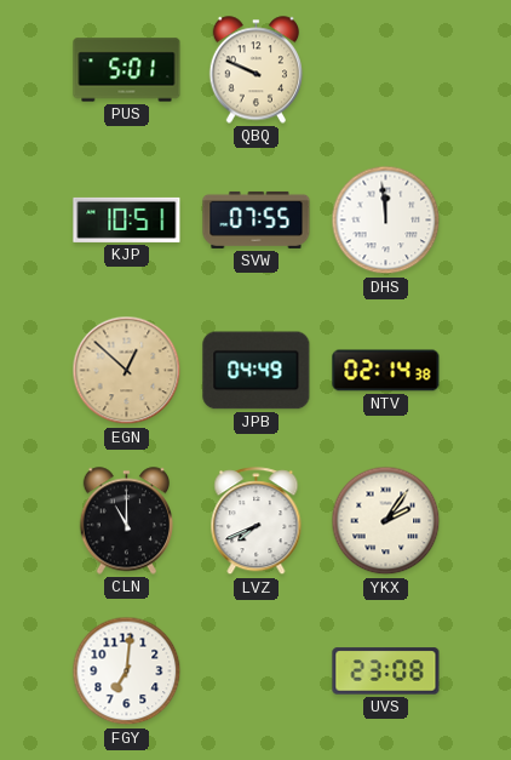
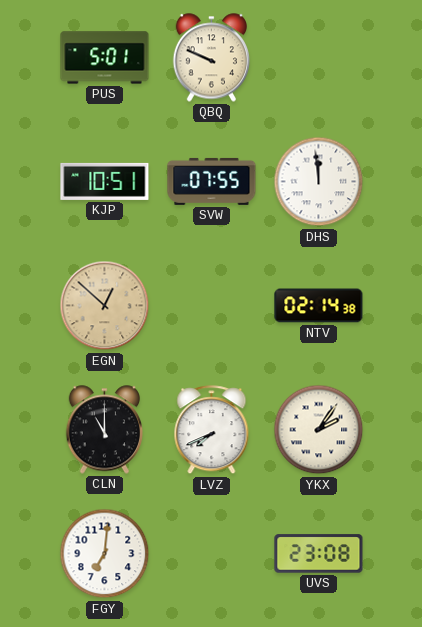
JPB: 04:49 -> none
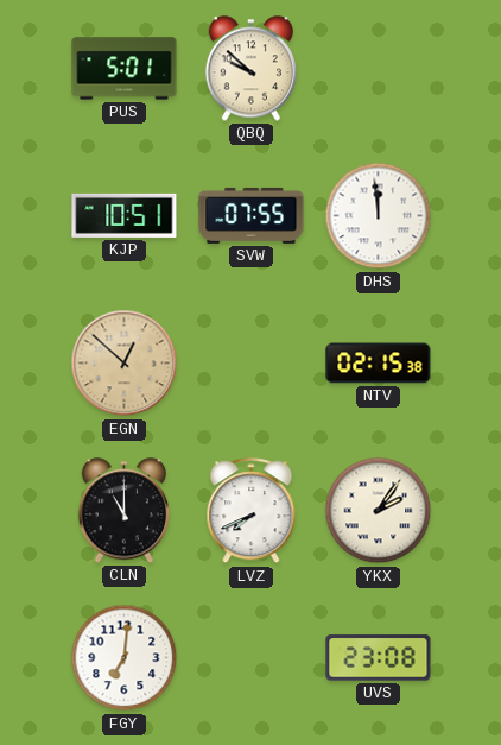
QBQ: 9:49 -> 9:52
NTV: 02:14 -> 02:15
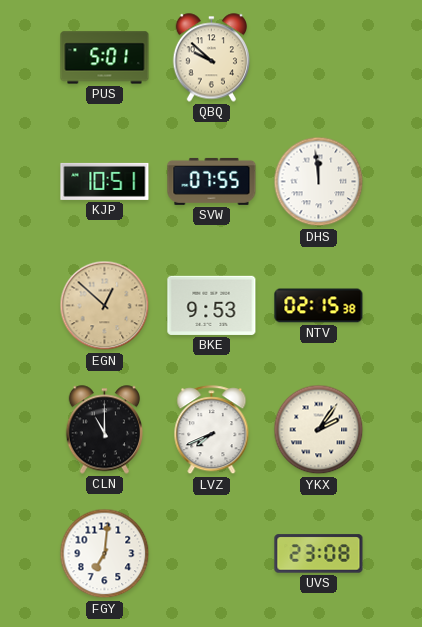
BKE: none -> 9:53
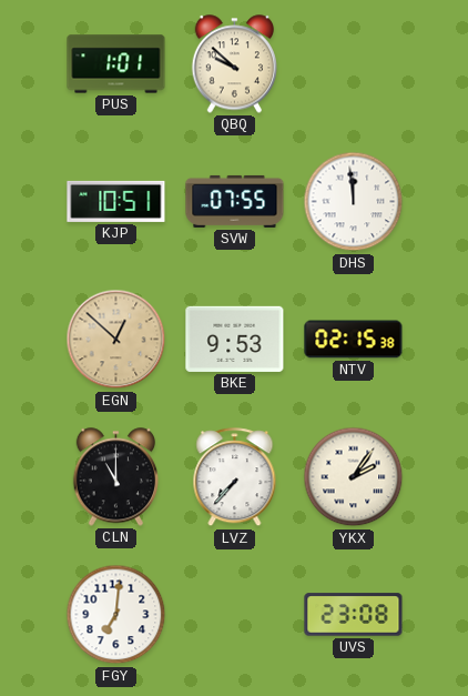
PUS: 5:01 -> 1:01
LVZ: 7:41 -> 7:37
